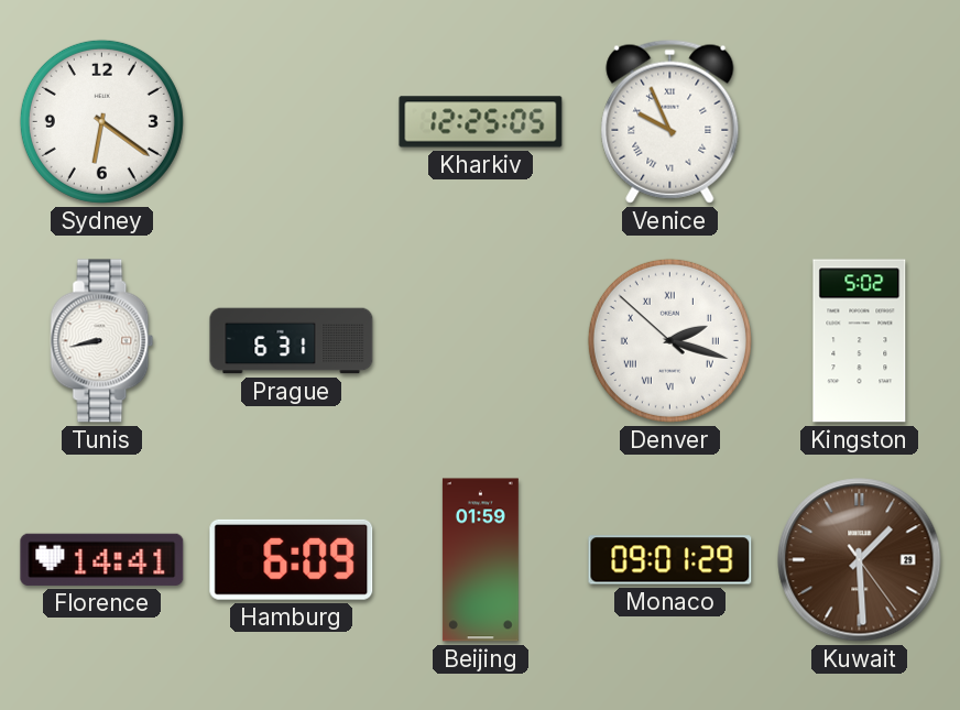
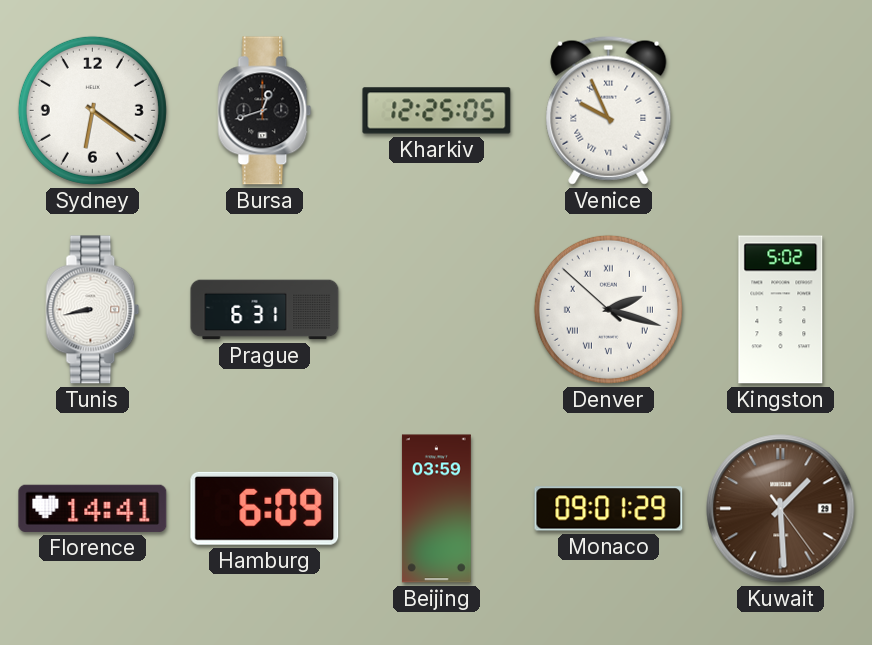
Bursa: none -> 12:42
Beijing: 01:59 -> 03:59
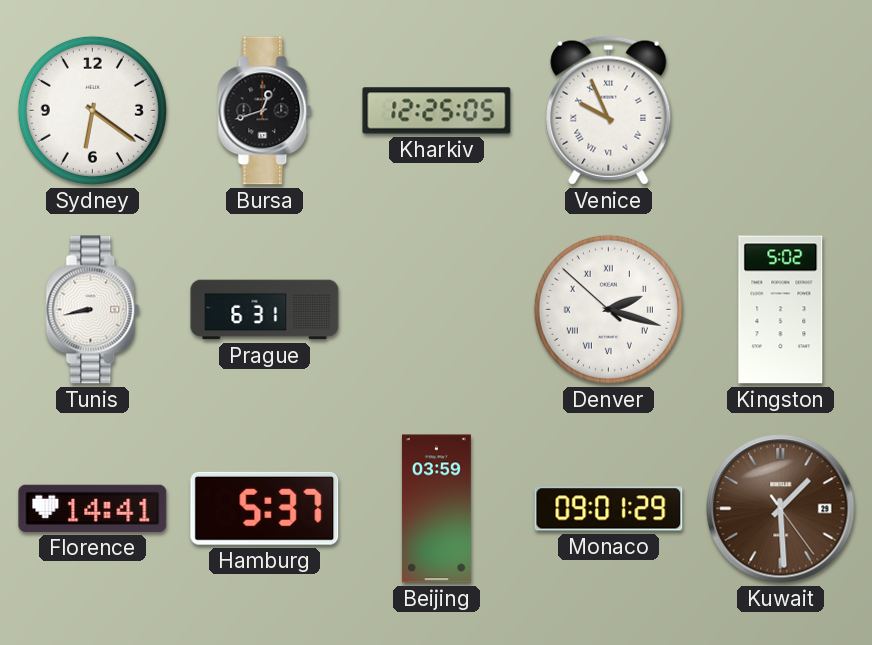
Hamburg: 6:09 -> 5:37
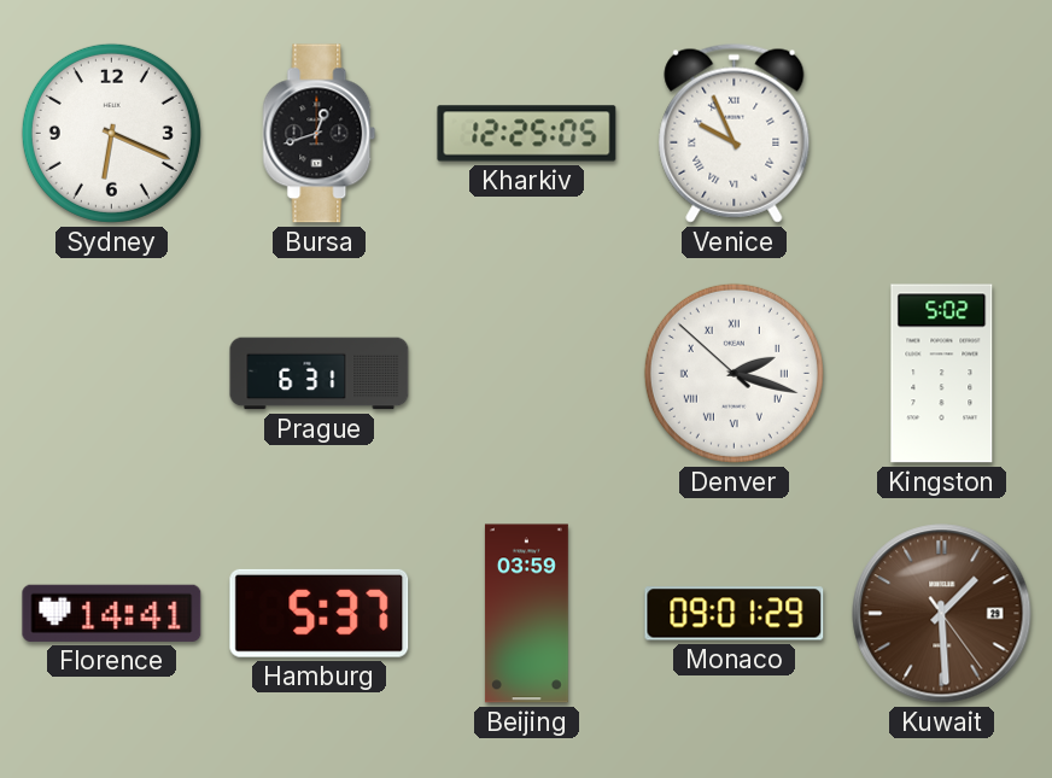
Sydney: 6:21 -> 6:19
Tunis: 8:43 -> none
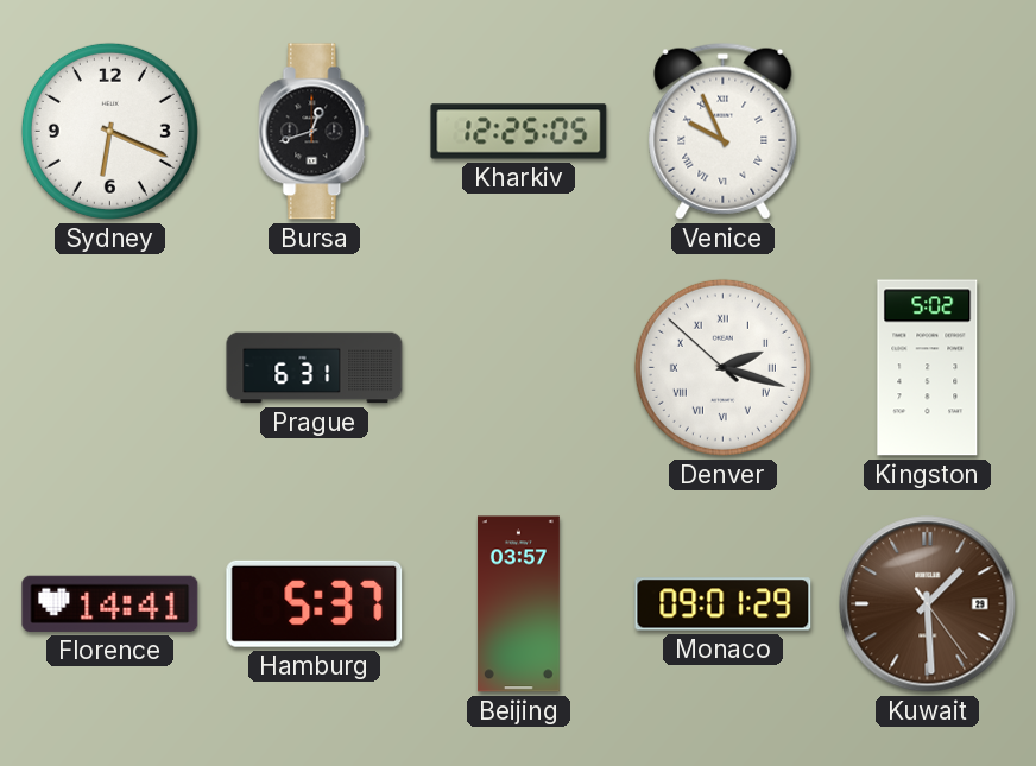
Beijing: 03:59 -> 03:57
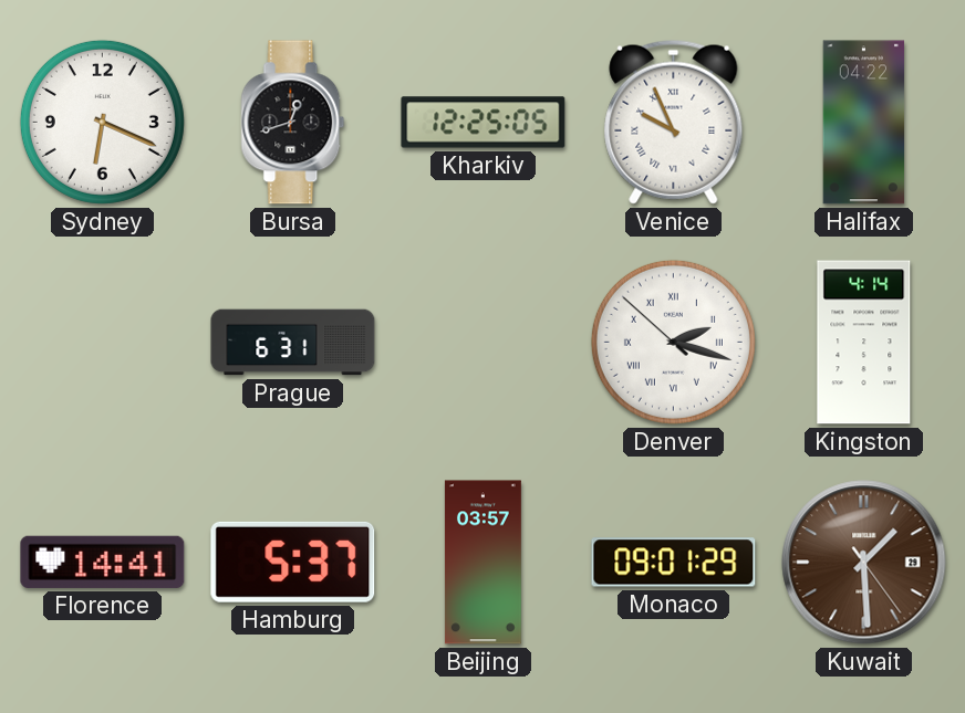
Halifax: none -> 04:22
Kingston: 5:02 -> 4:14
